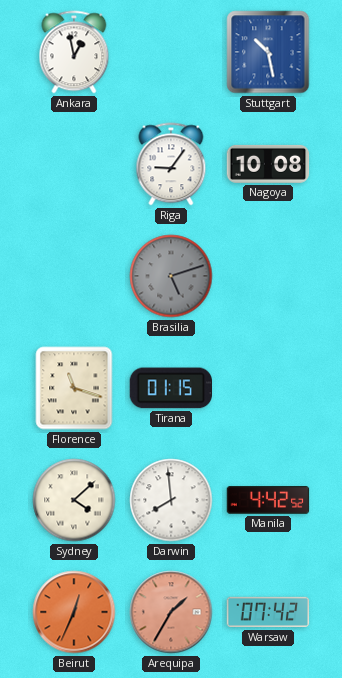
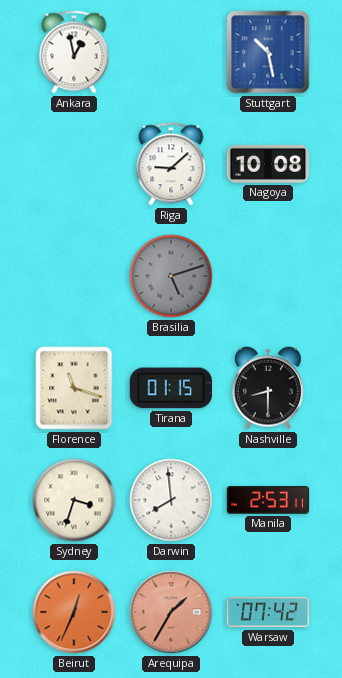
Riga: 9:06 -> 9:08
Nashville: none -> 8:30
Sydney: 4:08 -> 3:33
Manila: 4:42 -> 2:53
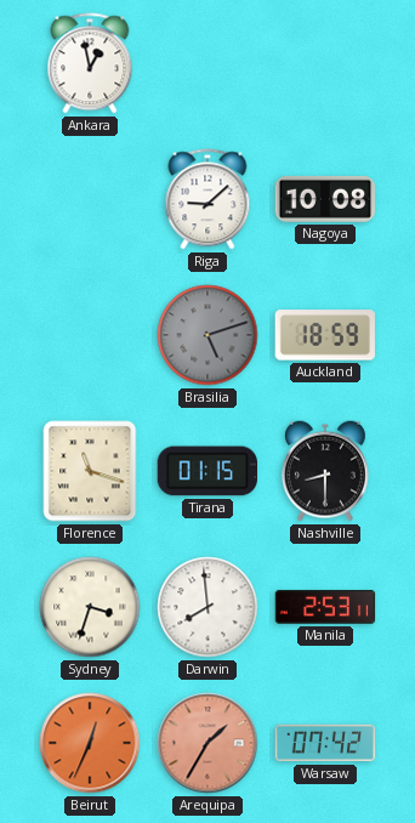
Stuttgart: 10:28 -> none
Auckland: none -> 18:59
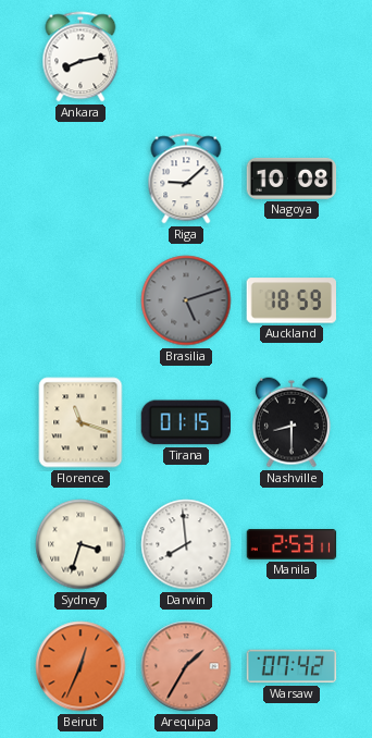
Ankara: 12:58 -> 8:13
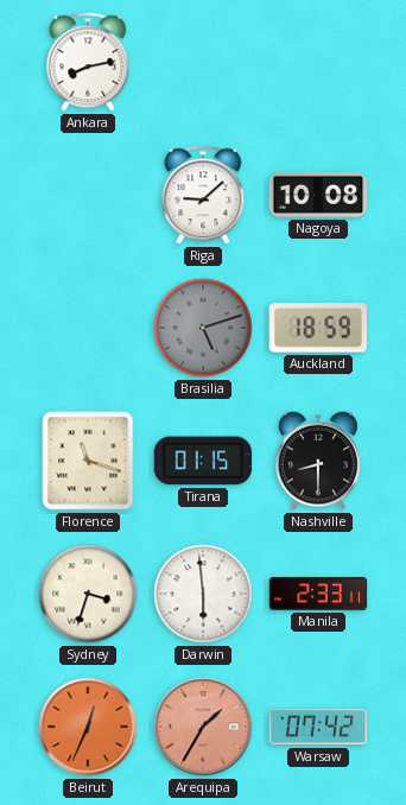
Darwin: 7:59 -> 5:59
Manila: 2:53 -> 2:33
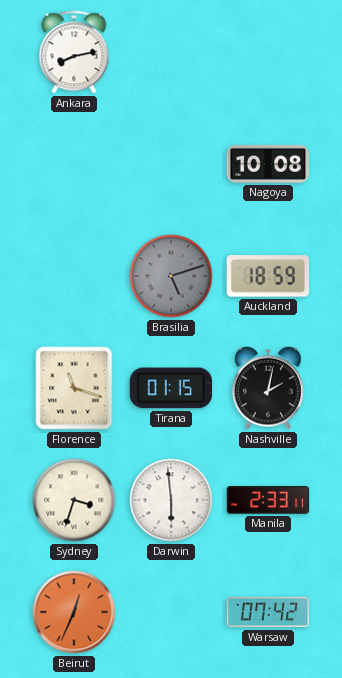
Riga: 9:08 -> none
Nashville: 8:30 -> 2:02
Arequipa: 1:35 -> none
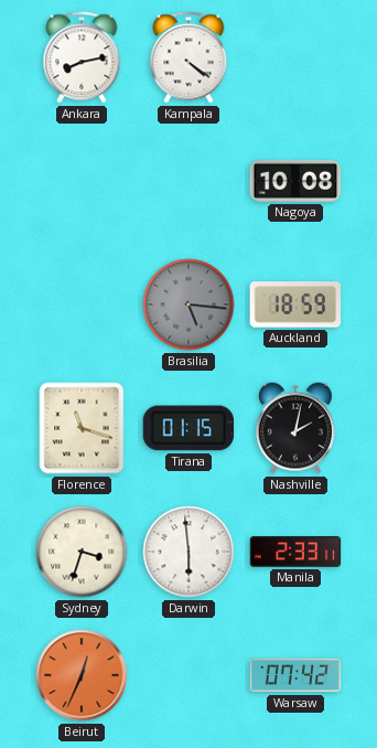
Kampala: none -> 4:21
Brasilia: 5:12 -> 5:16
